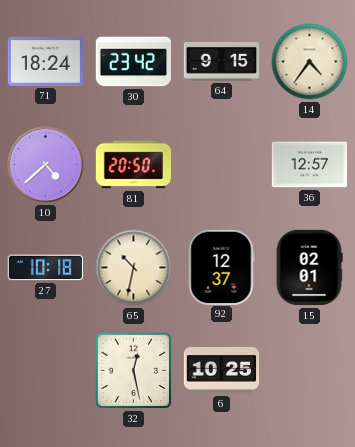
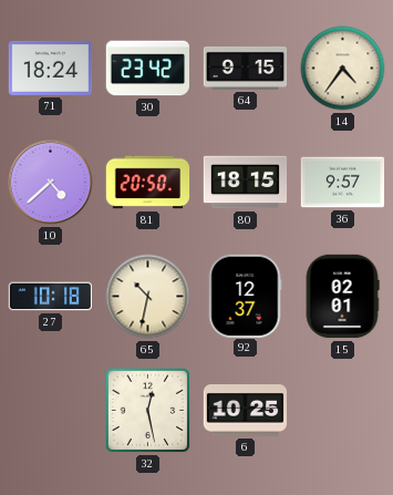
80: none -> 18:15
36: 12:57 -> 9:57
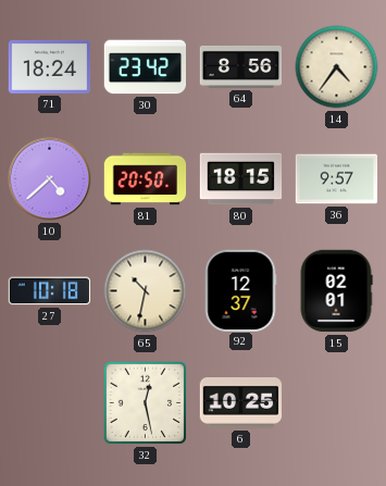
64: 9:15 -> 8:56
